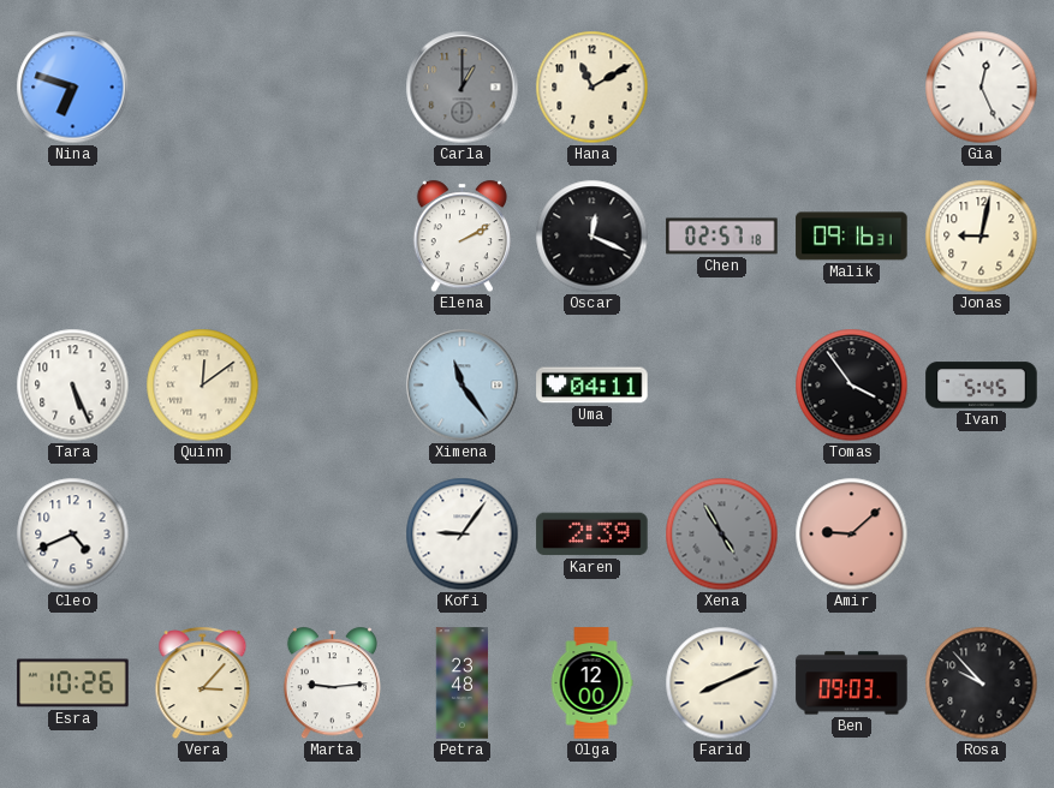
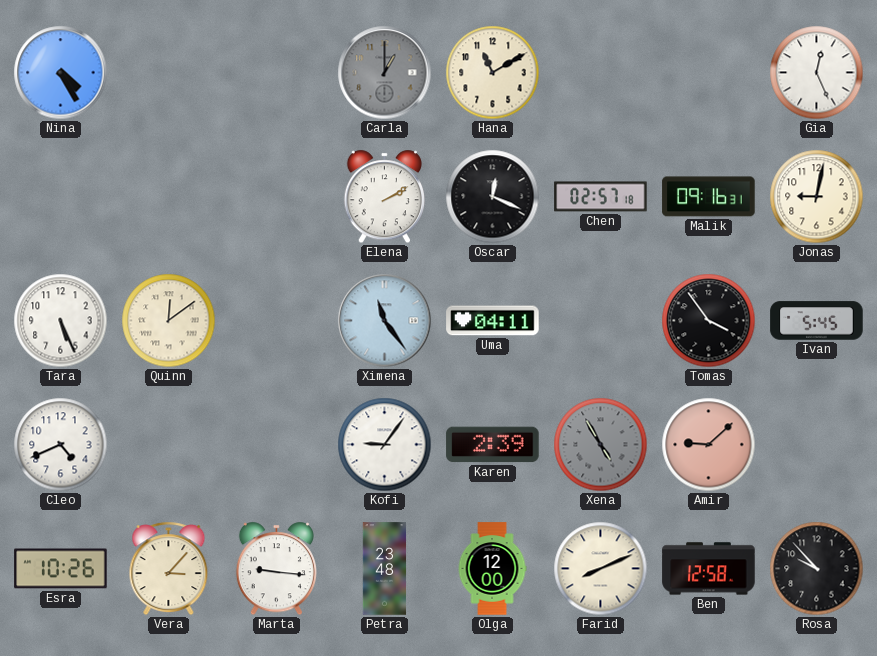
Nina: 6:48 -> 4:25
Marta: 9:14 -> 9:16
Ben: 09:03 -> 12:58
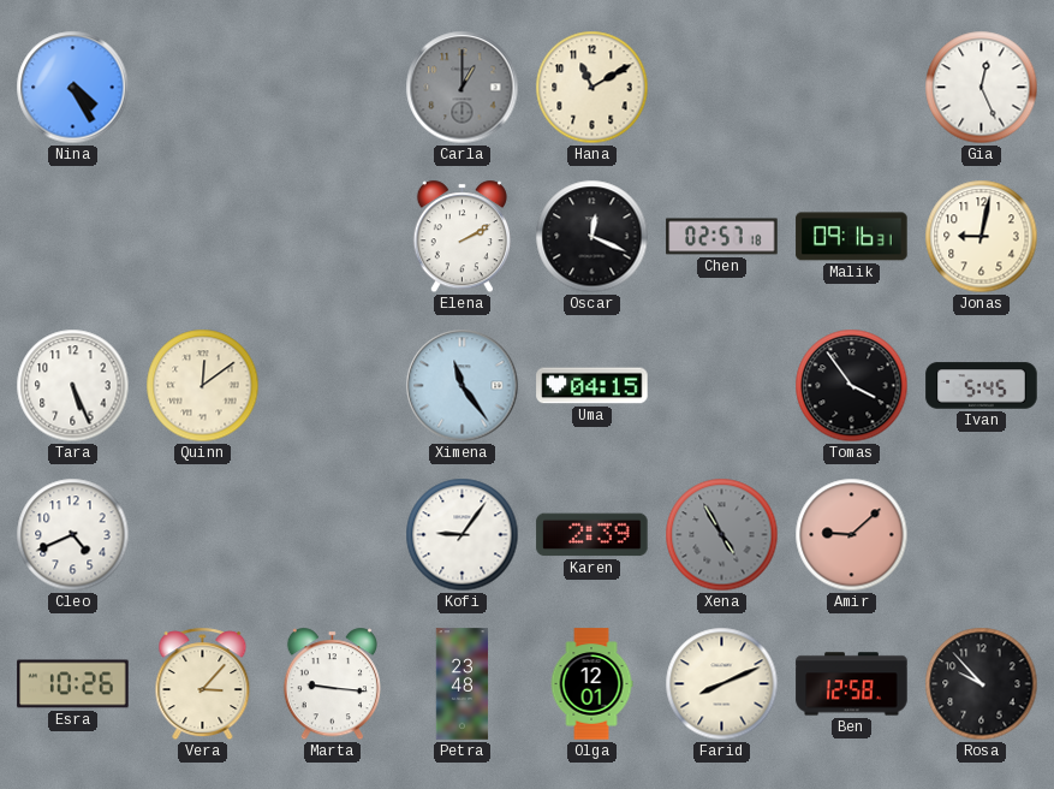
Uma: 04:11 -> 04:15
Olga: 12:00 -> 12:01
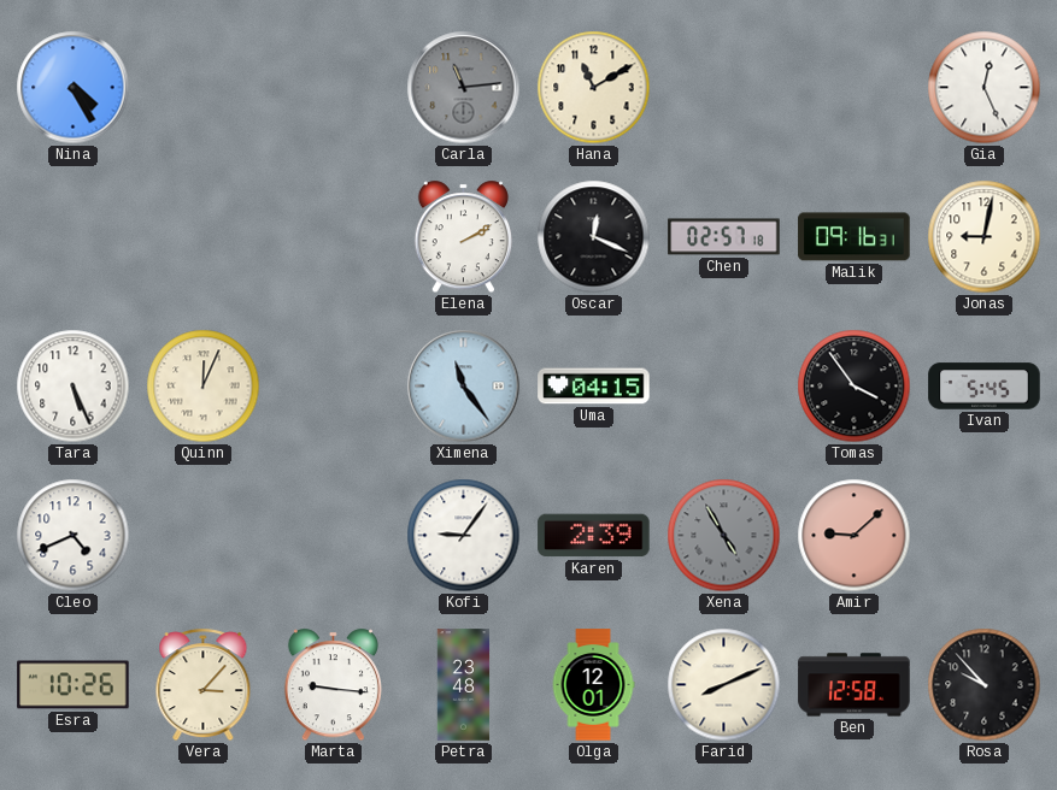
Carla: 1:00 -> 11:14
Quinn: 12:09 -> 12:04
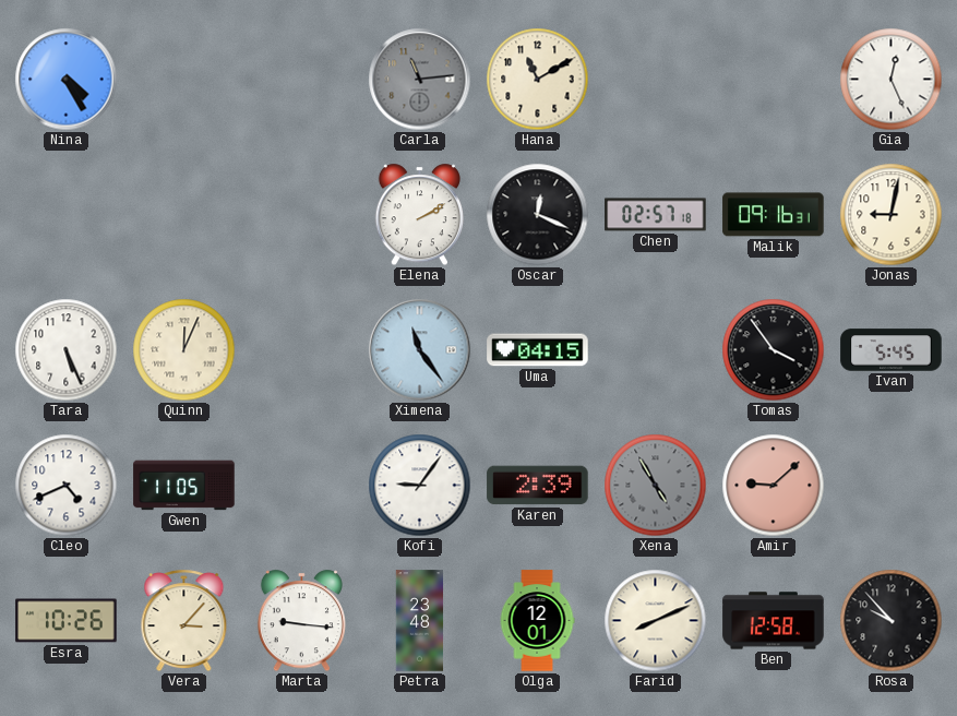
Gwen: none -> 11:05
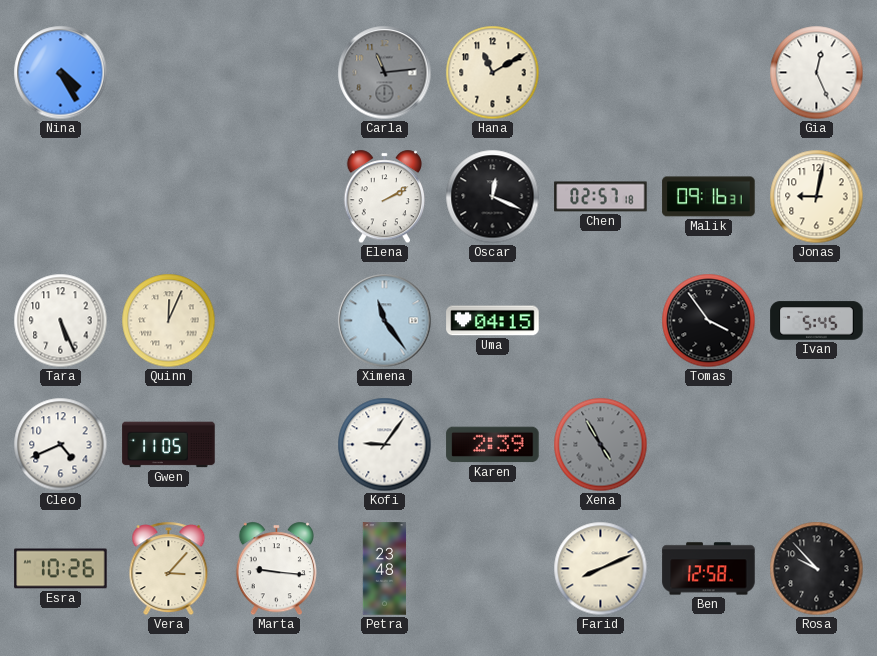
Amir: 9:08 -> none
Olga: 12:01 -> none
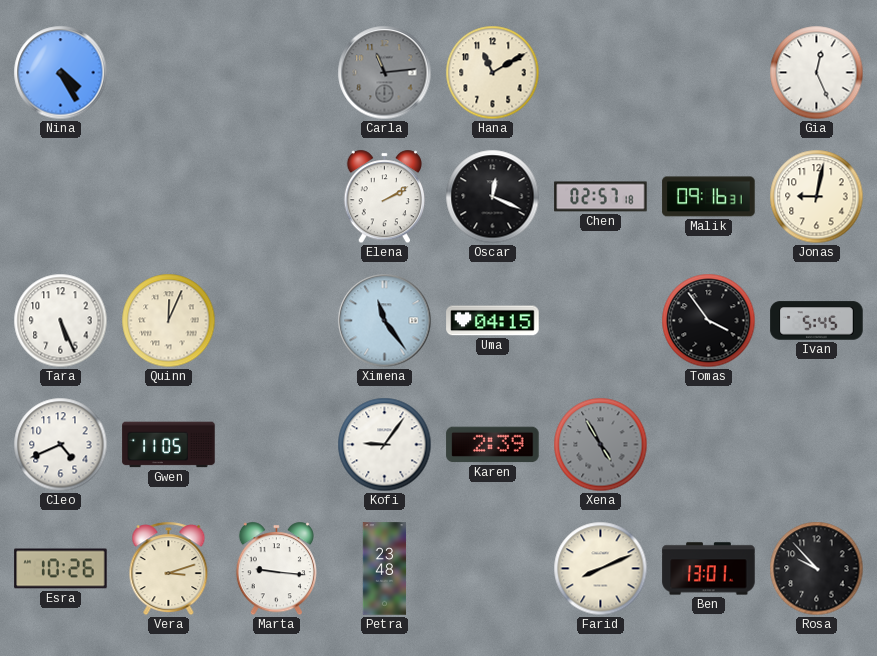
Vera: 3:07 -> 3:12
Ben: 12:58 -> 13:01
